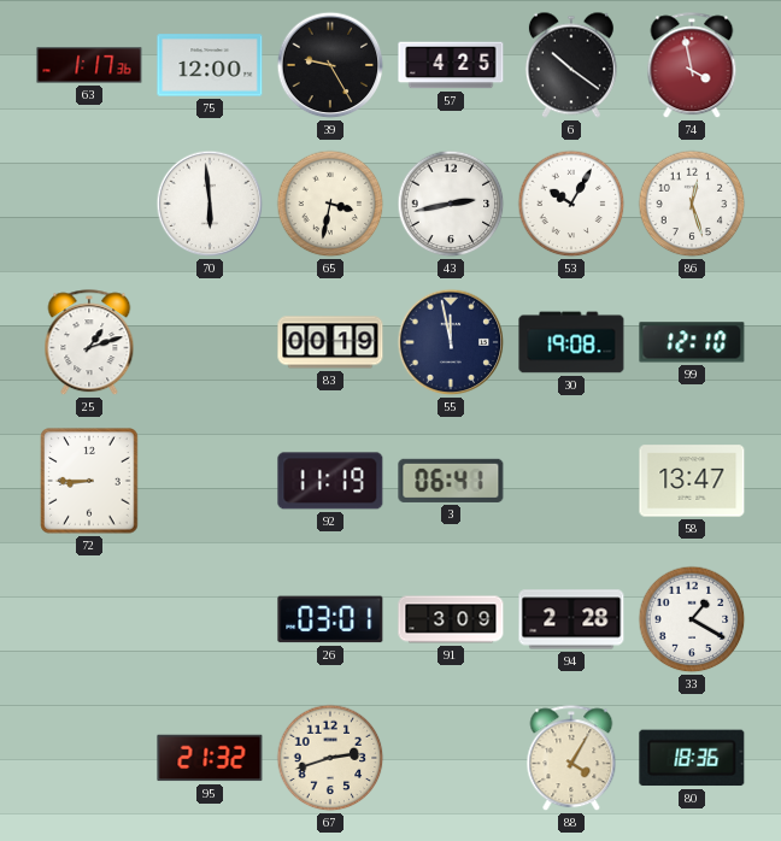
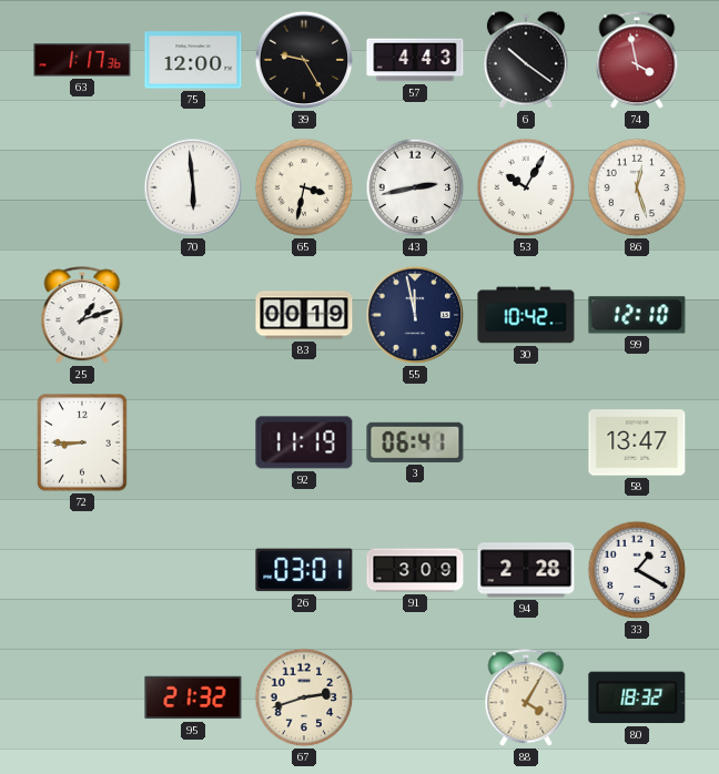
57: 4:25 -> 4:43
30: 19:08 -> 10:42
80: 18:36 -> 18:32
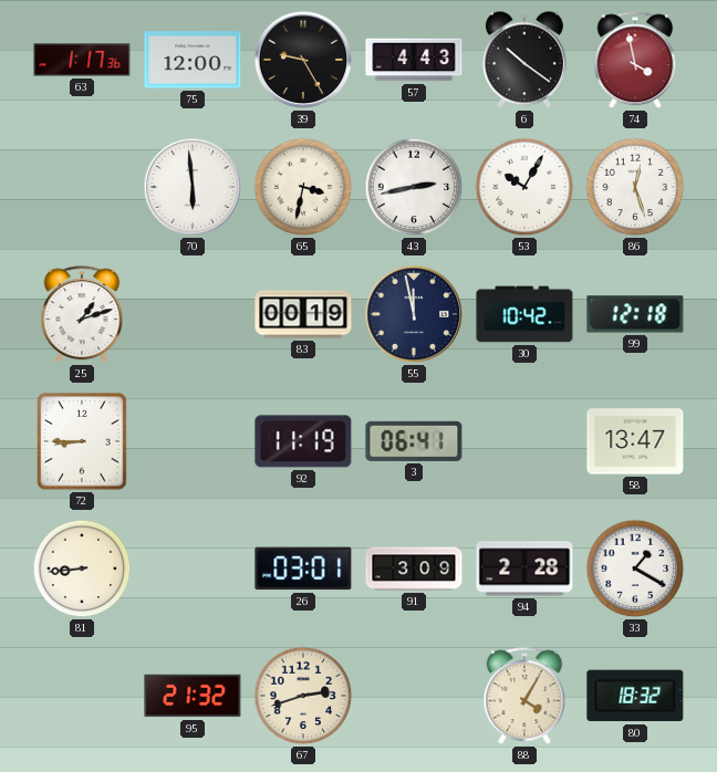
99: 12:10 -> 12:18
81: none -> 8:44
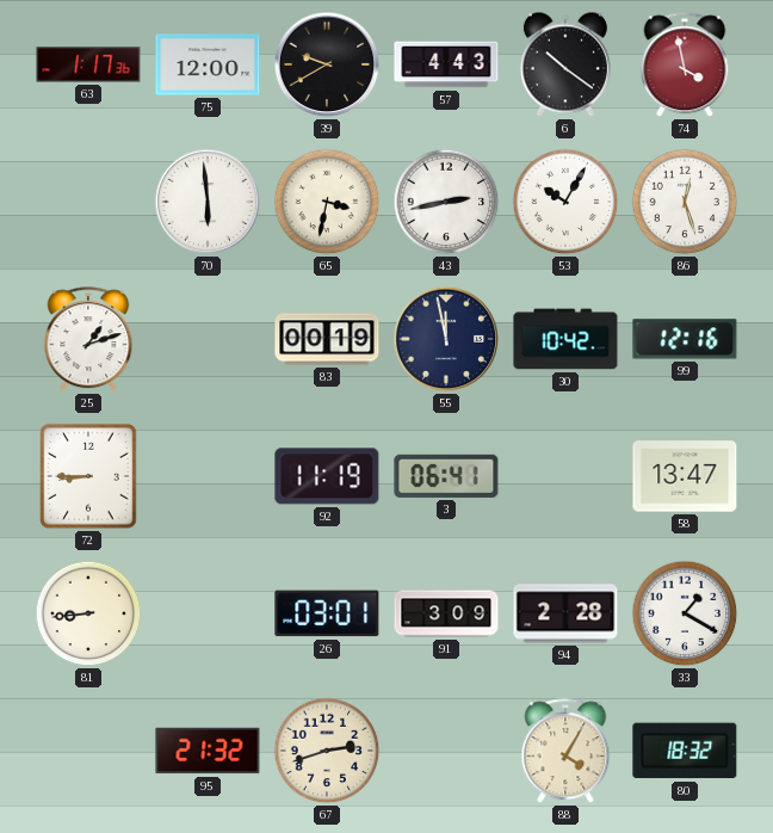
39: 9:25 -> 9:40
99: 12:18 -> 12:16
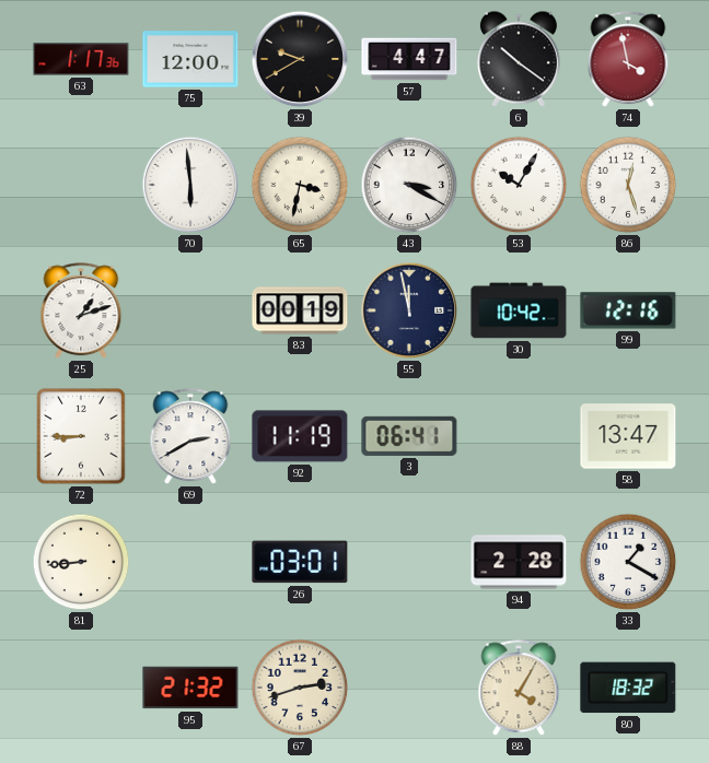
57: 4:43 -> 4:47
43: 2:43 -> 3:20
69: none -> 2:40
91: 3:09 -> none
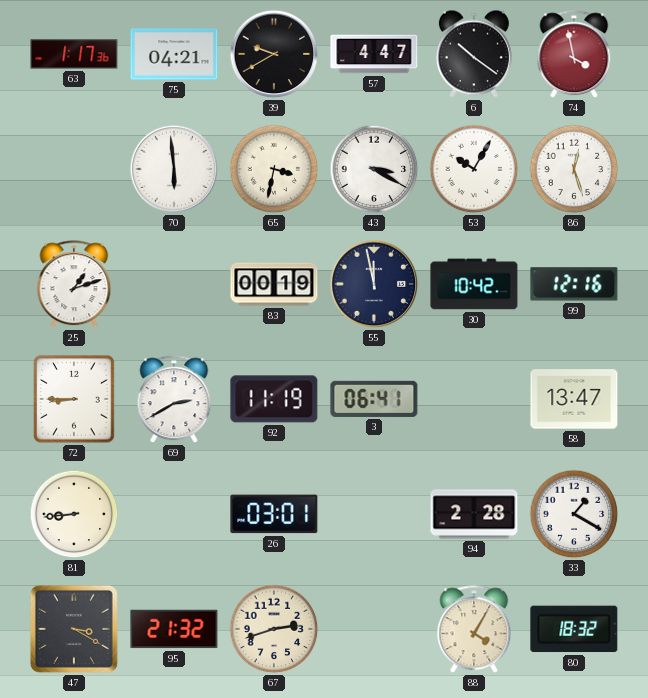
75: 12:00 -> 04:21
47: none -> 3:20
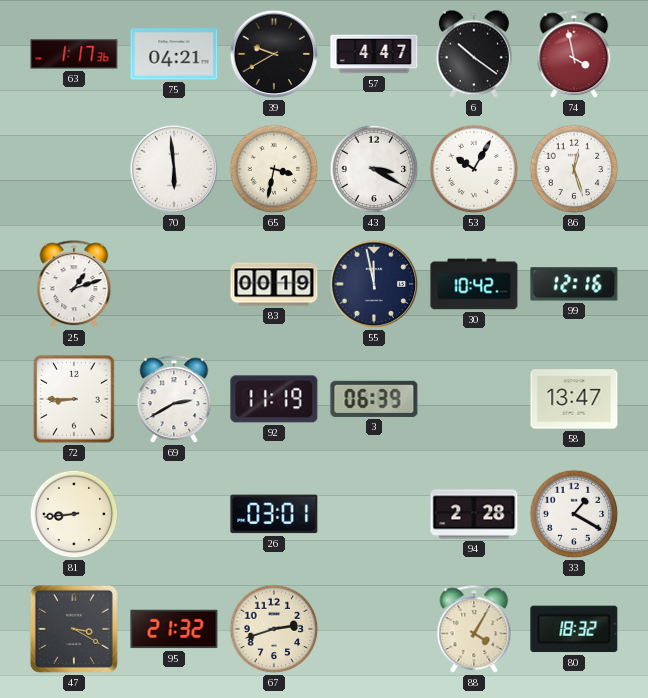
3: 06:41 -> 06:39
